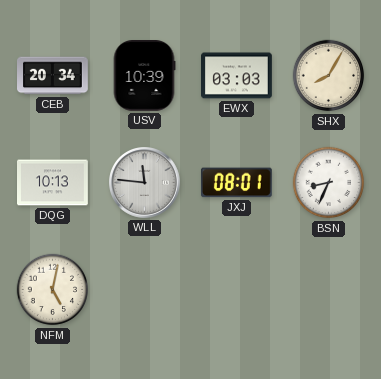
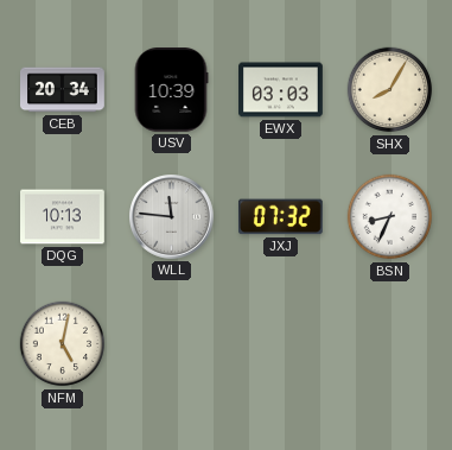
JXJ: 08:01 -> 07:32
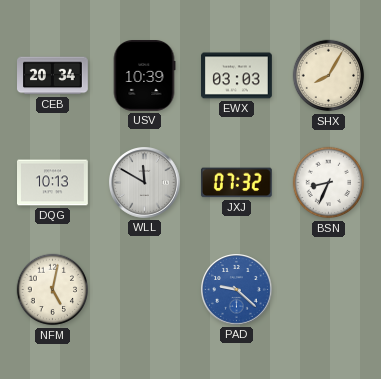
WLL: 11:46 -> 11:50
PAD: none -> 9:22
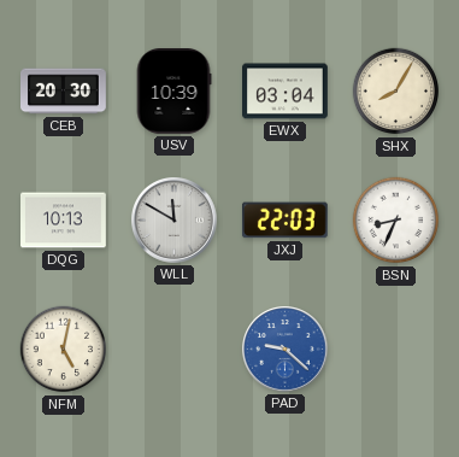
CEB: 20:34 -> 20:30
EWX: 03:03 -> 03:04
JXJ: 07:32 -> 22:03
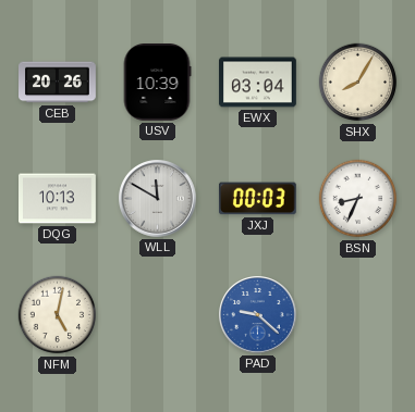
CEB: 20:30 -> 20:26
JXJ: 22:03 -> 00:03
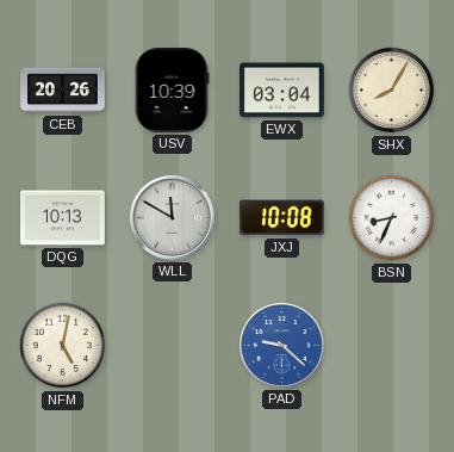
JXJ: 00:03 -> 10:08
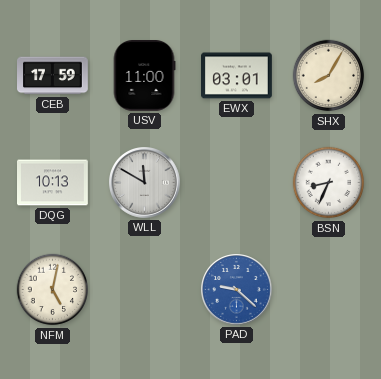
CEB: 20:26 -> 17:59
USV: 10:39 -> 11:00
EWX: 03:04 -> 03:01
JXJ: 10:08 -> none
